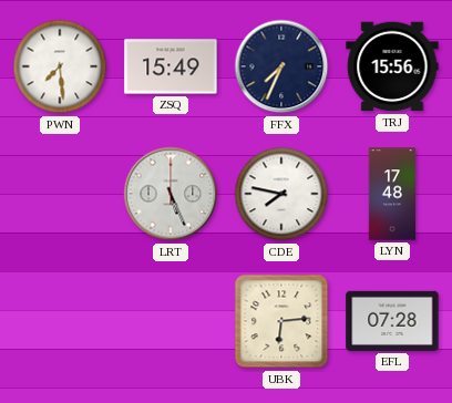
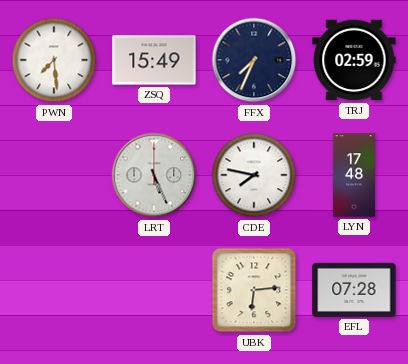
TRJ: 15:56 -> 02:59
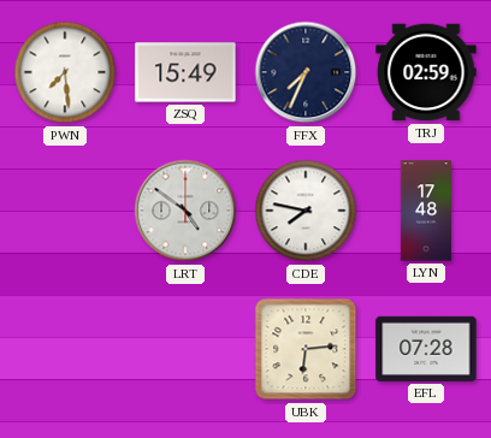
LRT: 5:26 -> 4:51
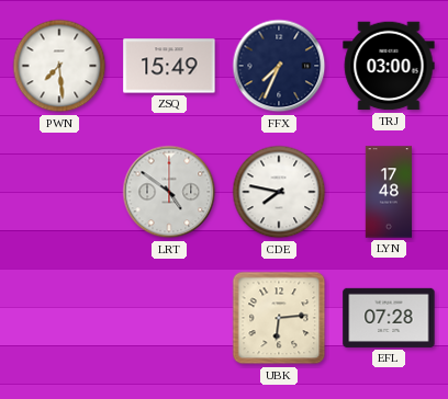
TRJ: 02:59 -> 03:00
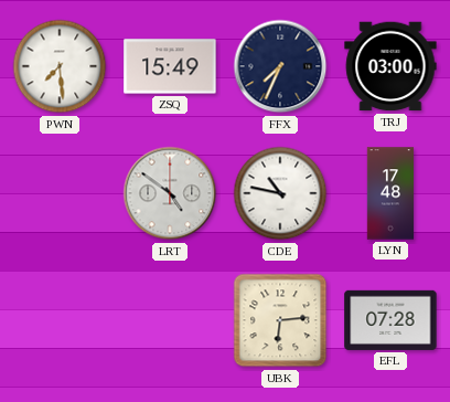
CDE: 7:47 -> 10:47
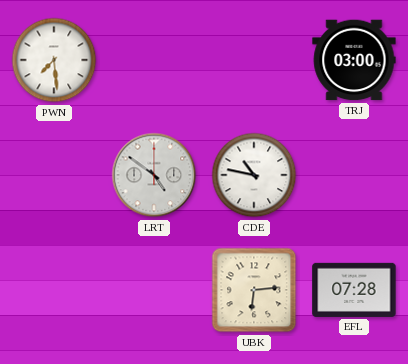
ZSQ: 15:49 -> none
FFX: 7:34 -> none
LYN: 17:48 -> none
